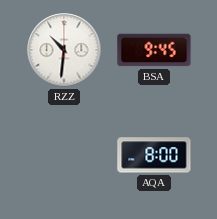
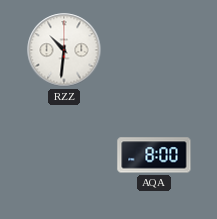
BSA: 9:45 -> none
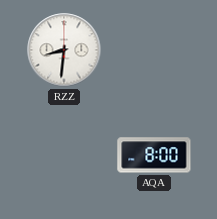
RZZ: 10:31 -> 8:31
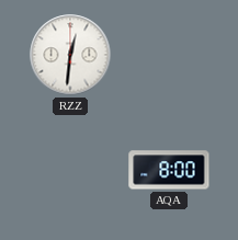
RZZ: 8:31 -> 12:31
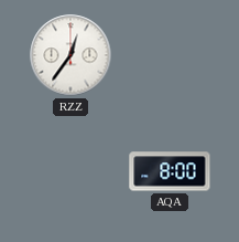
RZZ: 12:31 -> 12:36
